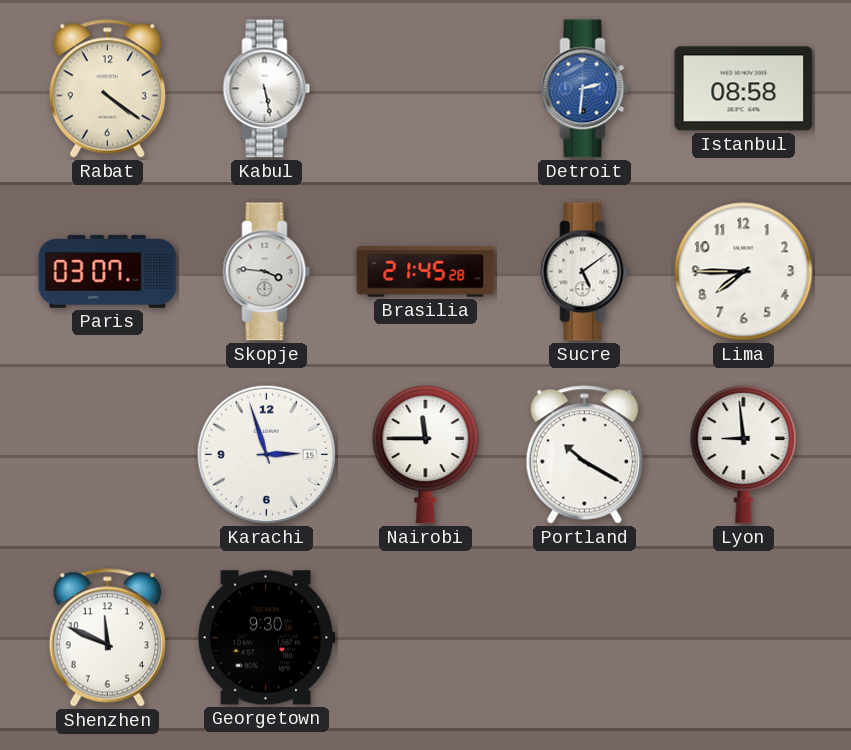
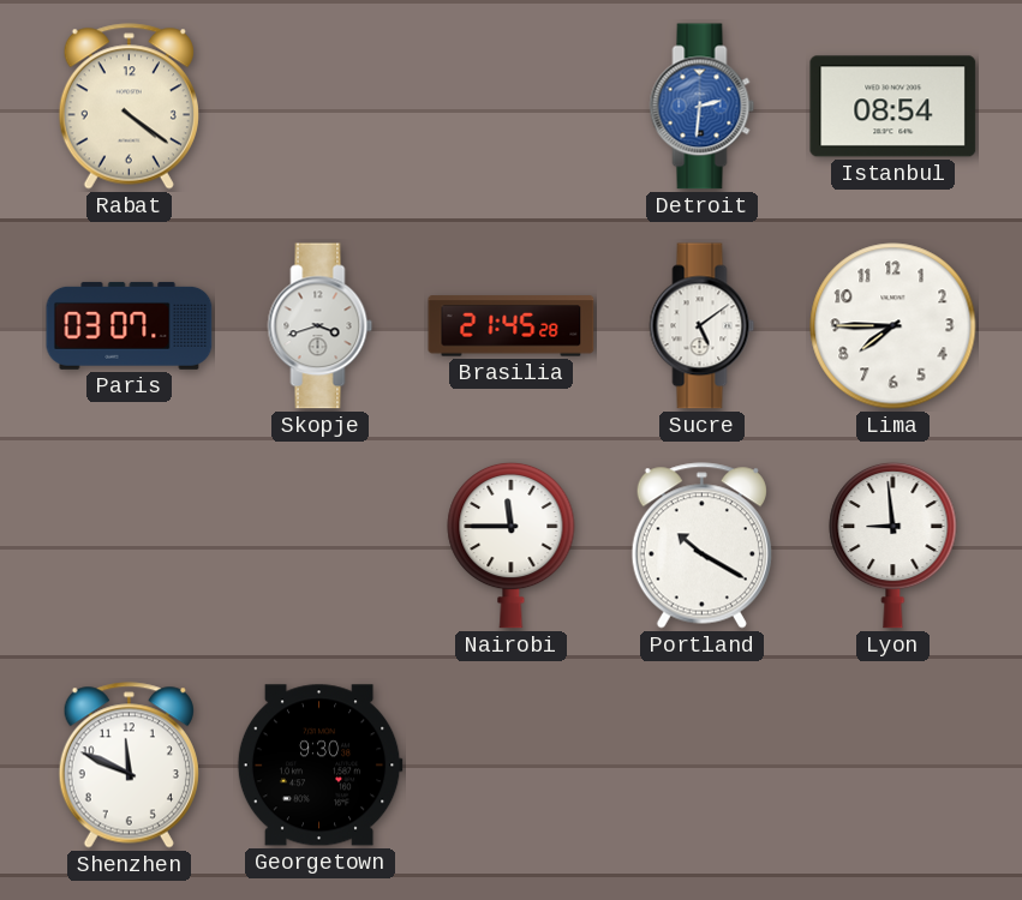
Kabul: 5:28 -> none
Istanbul: 08:58 -> 08:54
Skopje: 3:46 -> 3:42
Karachi: 2:57 -> none
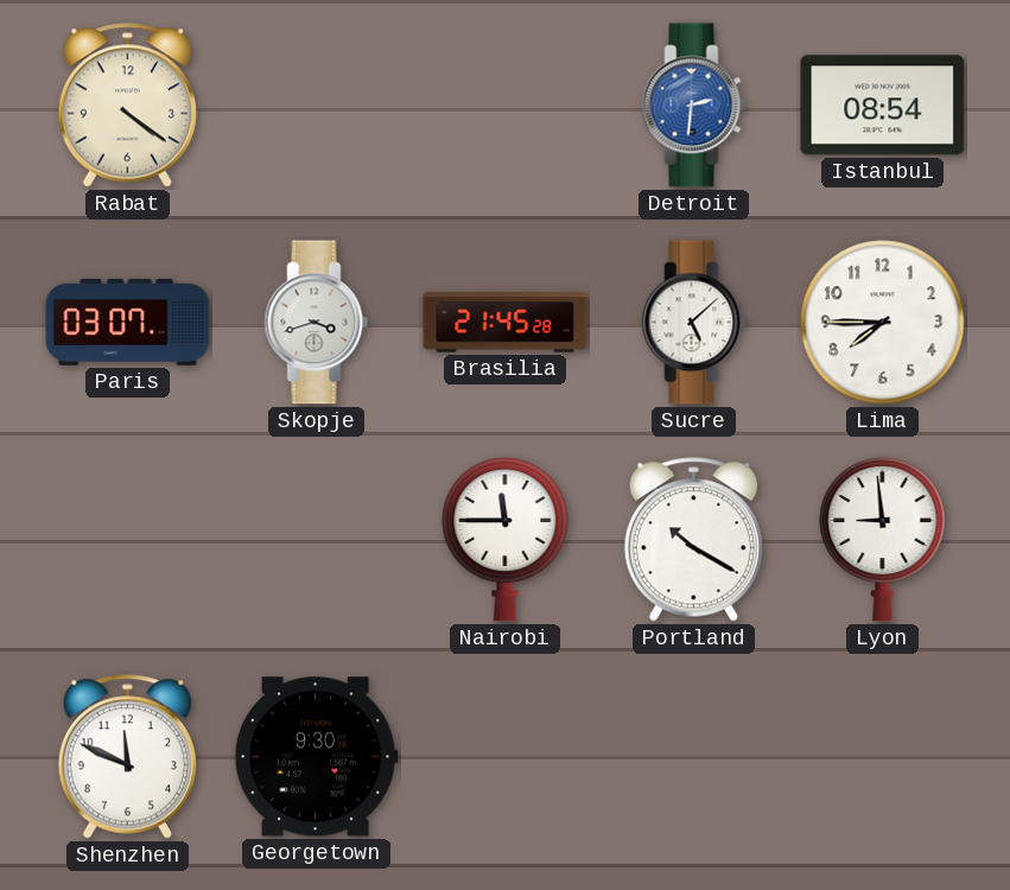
Sucre: 5:09 -> 5:08
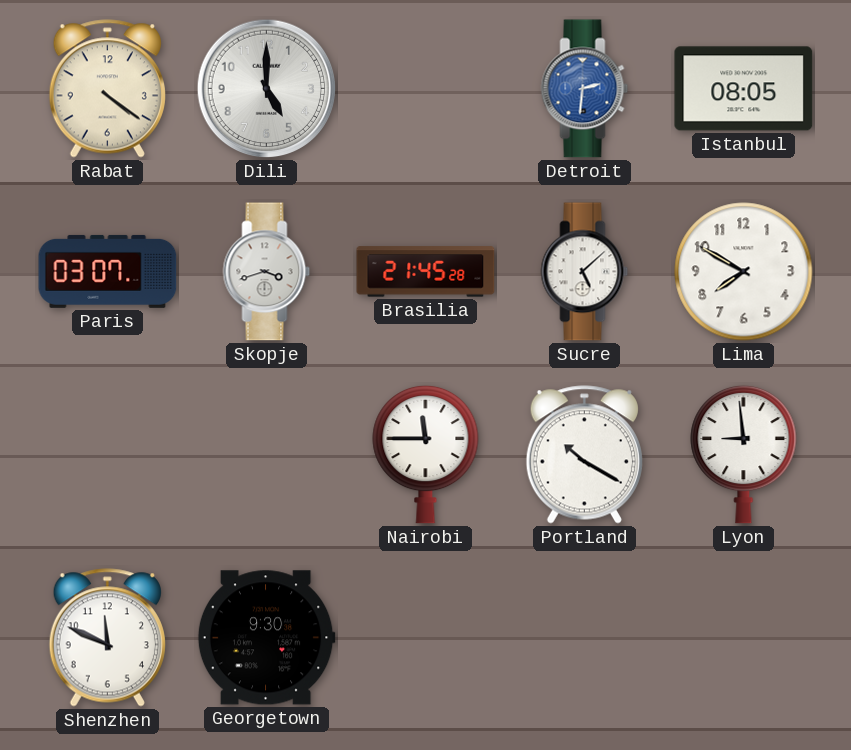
Dili: none -> 5:00
Istanbul: 08:54 -> 08:05
Lima: 7:45 -> 7:50
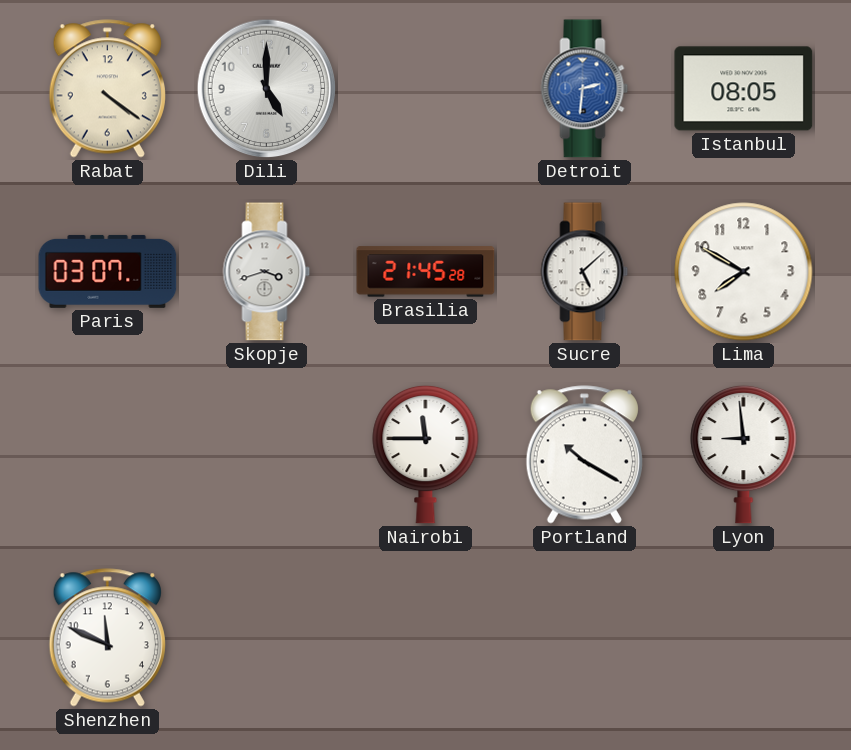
Georgetown: 9:30 -> none
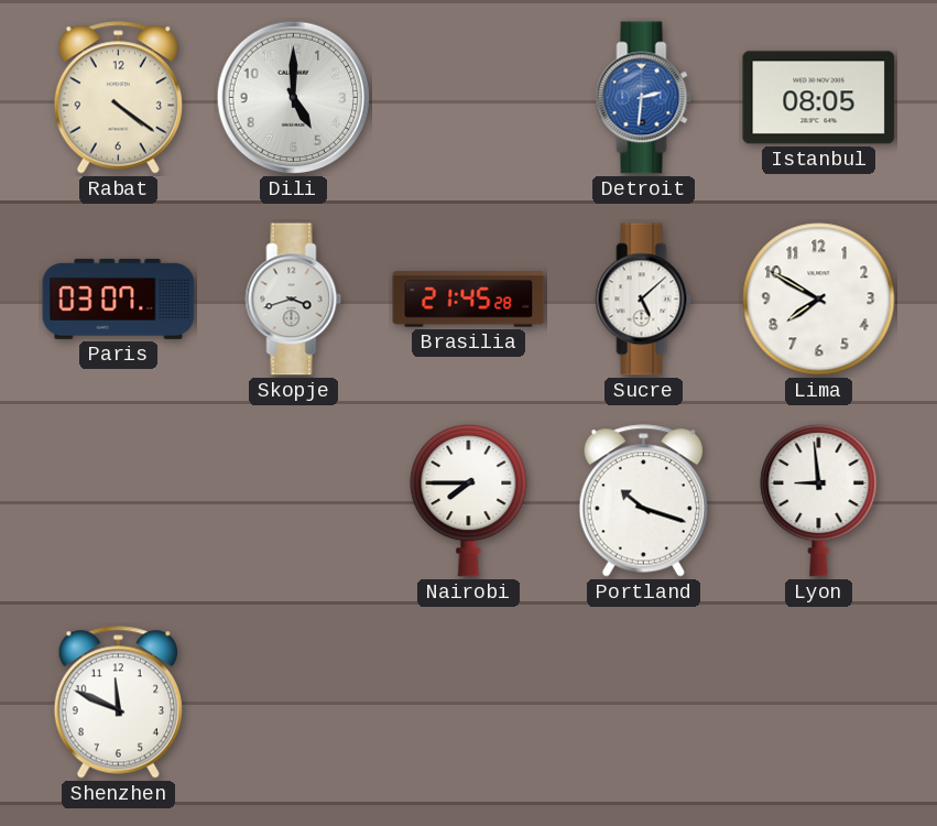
Nairobi: 11:45 -> 7:45
Portland: 10:20 -> 10:18
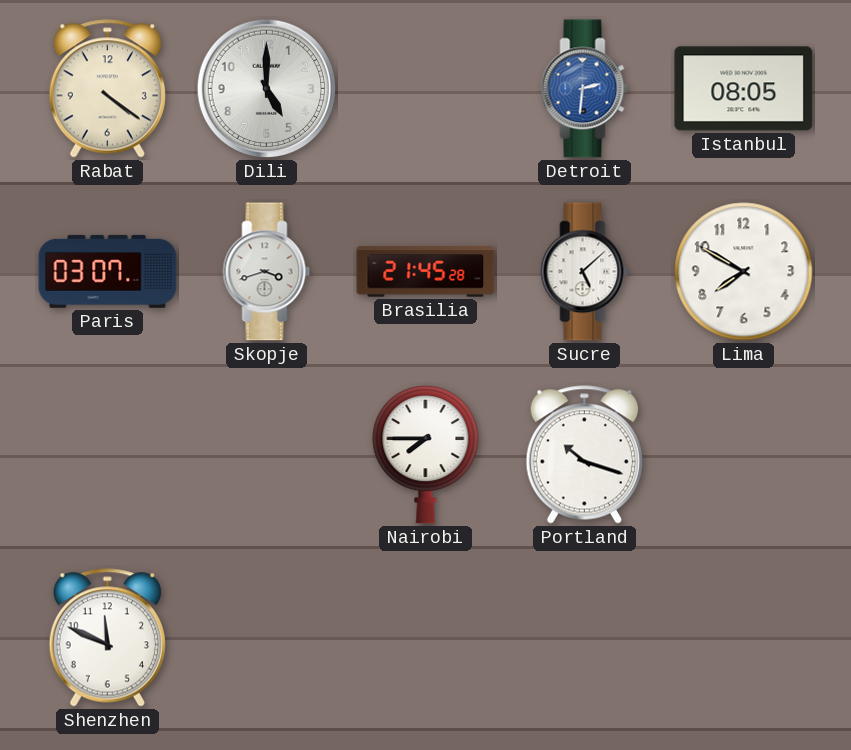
Lyon: 8:59 -> none
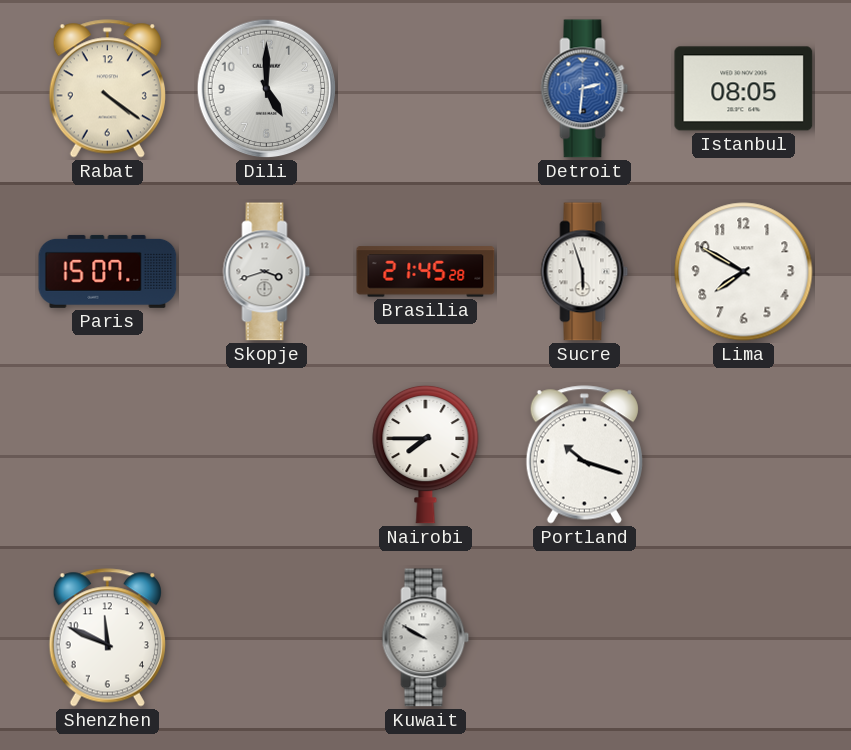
Paris: 03:07 -> 15:07
Sucre: 5:08 -> 5:57
Kuwait: none -> 9:50
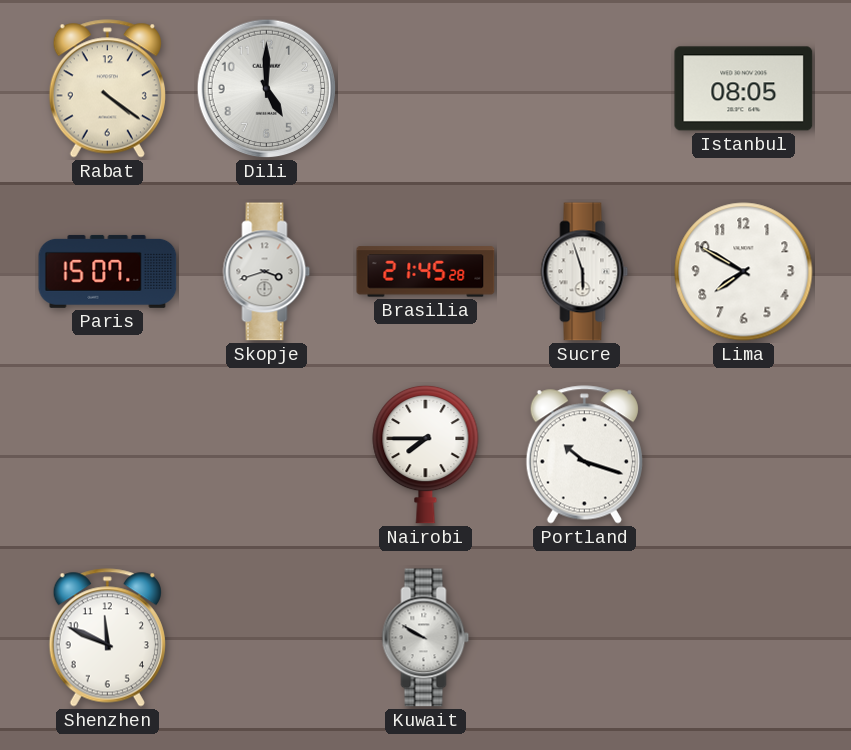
Detroit: 2:31 -> none
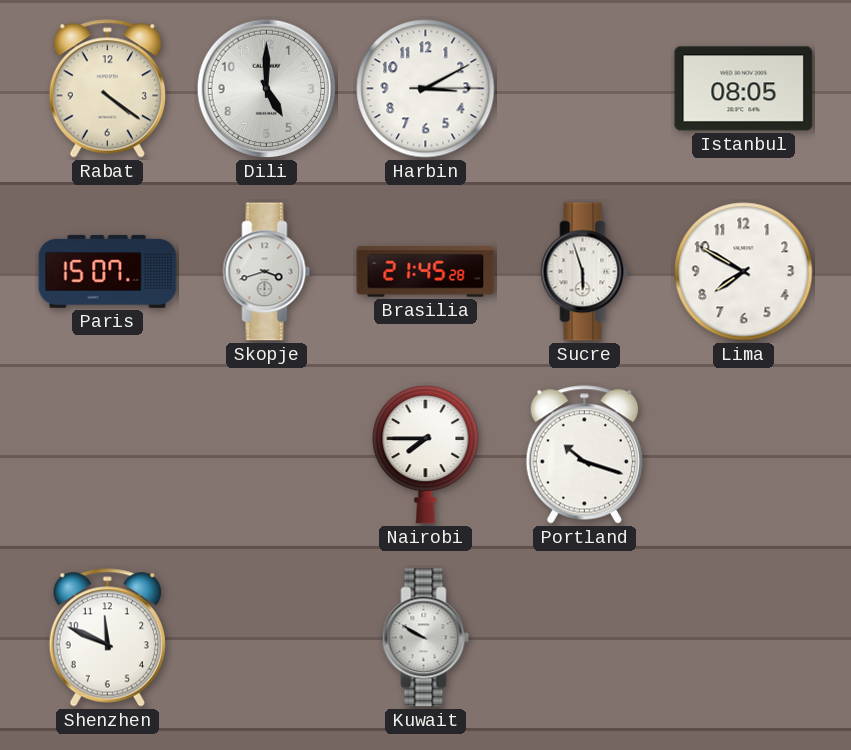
Harbin: none -> 3:10
